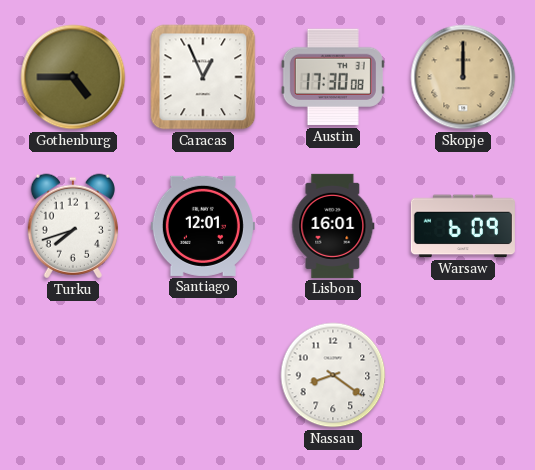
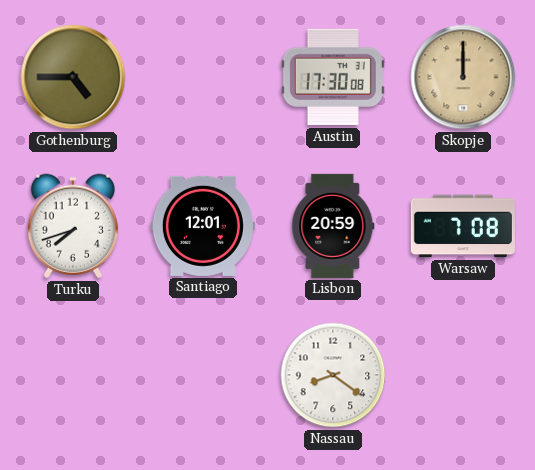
Caracas: 12:56 -> none
Lisbon: 16:01 -> 20:59
Warsaw: 6:09 -> 7:08
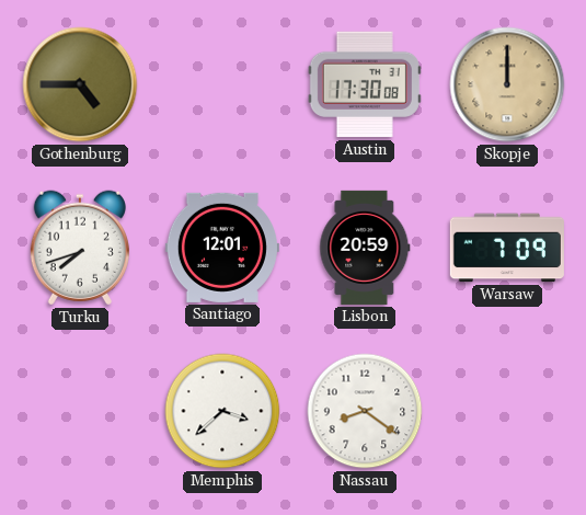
Warsaw: 7:08 -> 7:09
Memphis: none -> 3:38
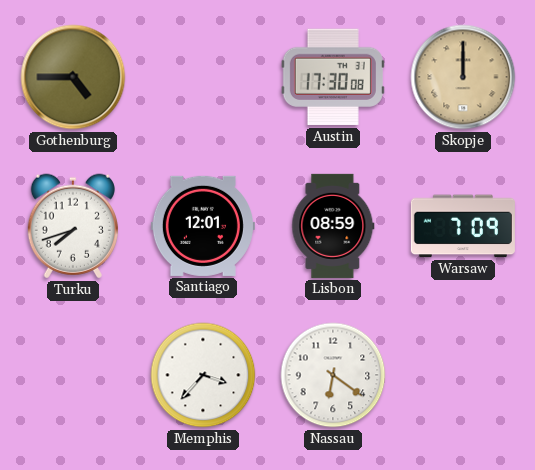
Lisbon: 20:59 -> 08:59
Memphis: 3:38 -> 3:37
Nassau: 8:21 -> 6:21
